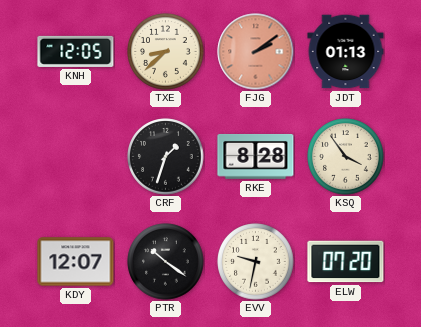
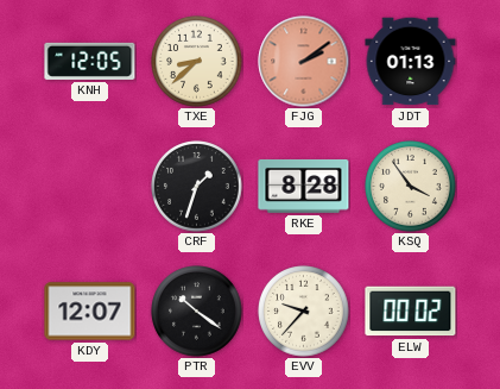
EVV: 9:32 -> 9:37
ELW: 07:20 -> 00:02
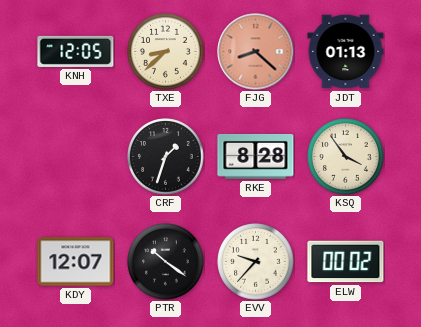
FJG: 2:09 -> 8:22
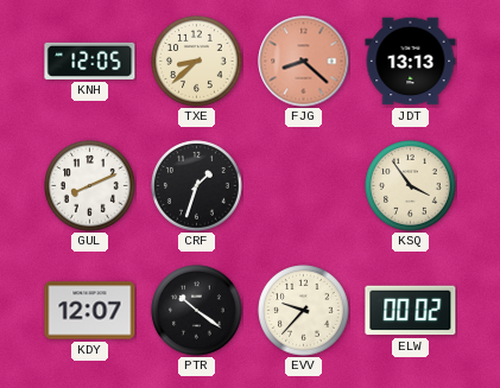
JDT: 01:13 -> 13:13
GUL: none -> 8:11
RKE: 8:28 -> none
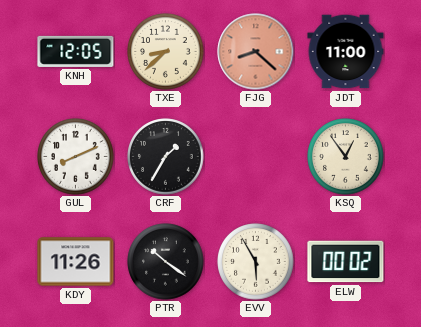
JDT: 13:13 -> 11:00
CRF: 1:33 -> 1:35
KSQ: 3:54 -> 12:54
KDY: 12:07 -> 11:26
EVV: 9:37 -> 5:55
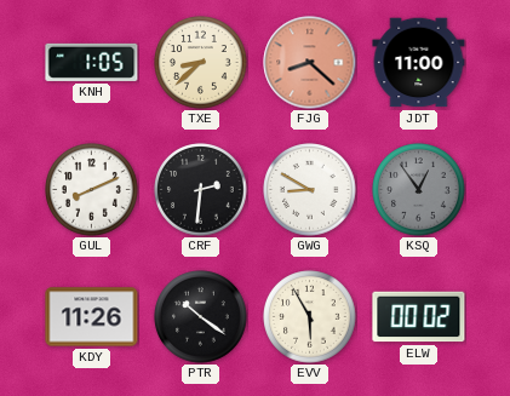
KNH: 12:05 -> 1:05
CRF: 1:35 -> 2:31
GWG: none -> 8:50
KSQ dial: cream -> grey
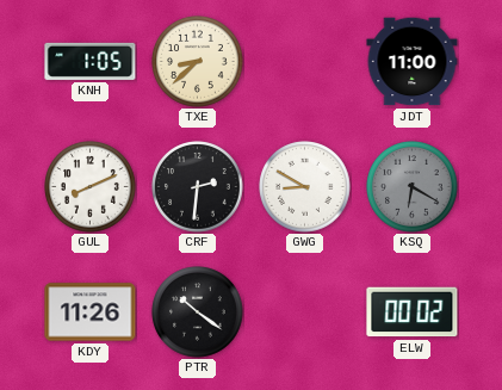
FJG: 8:22 -> none
KSQ: 12:54 -> 6:20
EVV: 5:55 -> none
